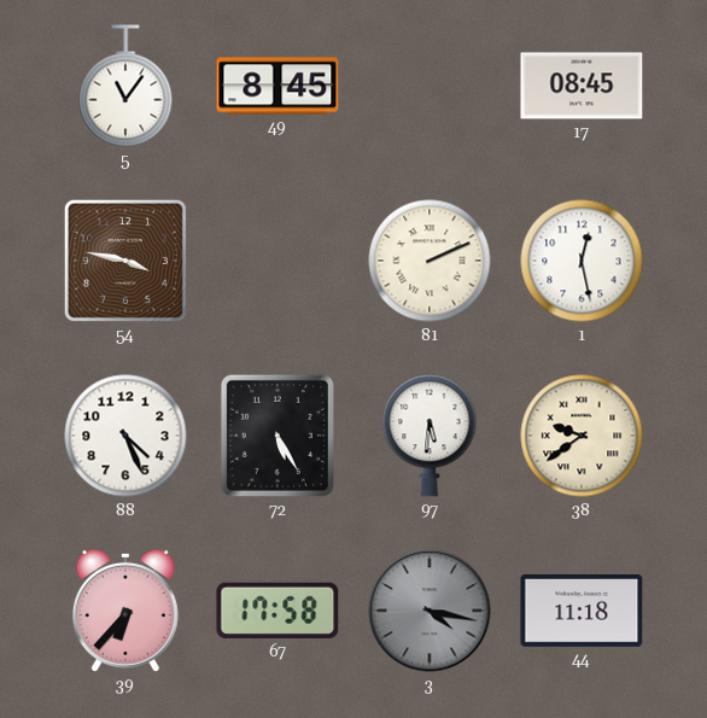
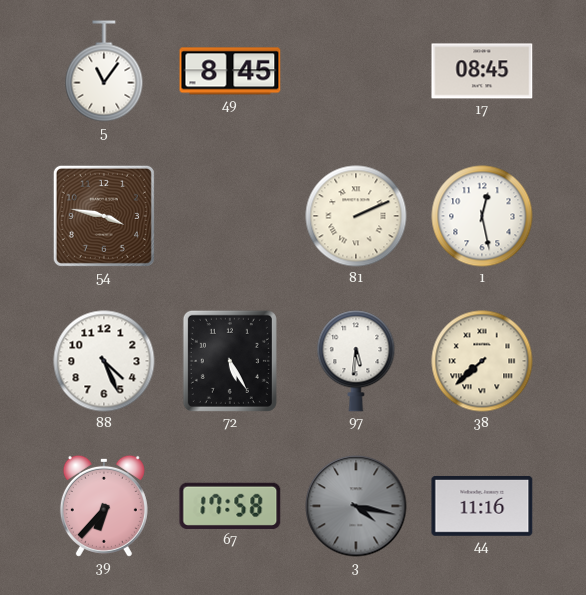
38: 9:39 -> 7:38
44: 11:18 -> 11:16
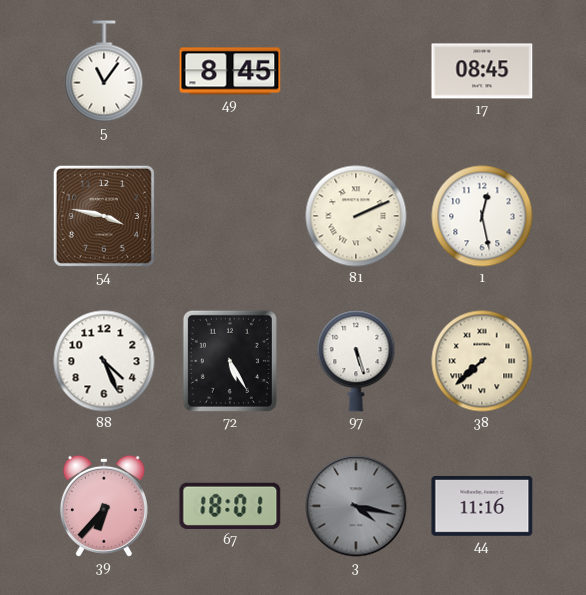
97: 5:31 -> 5:27
67: 17:58 -> 18:01
